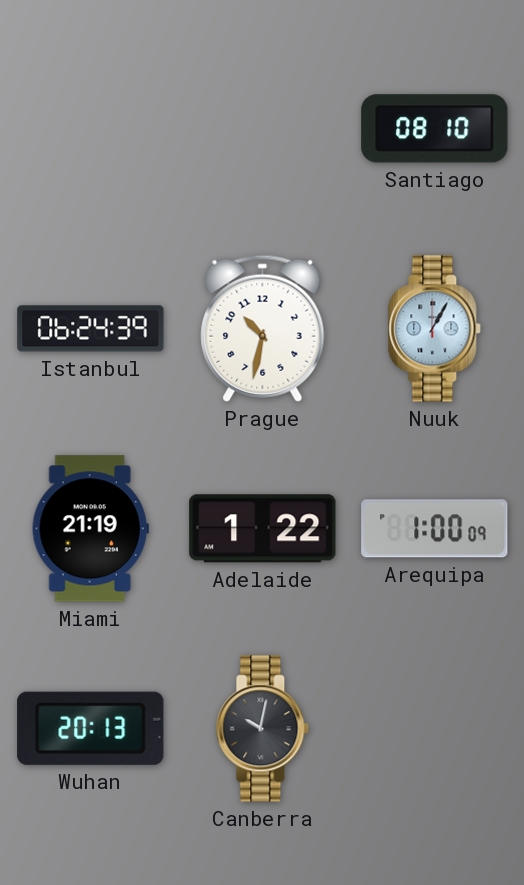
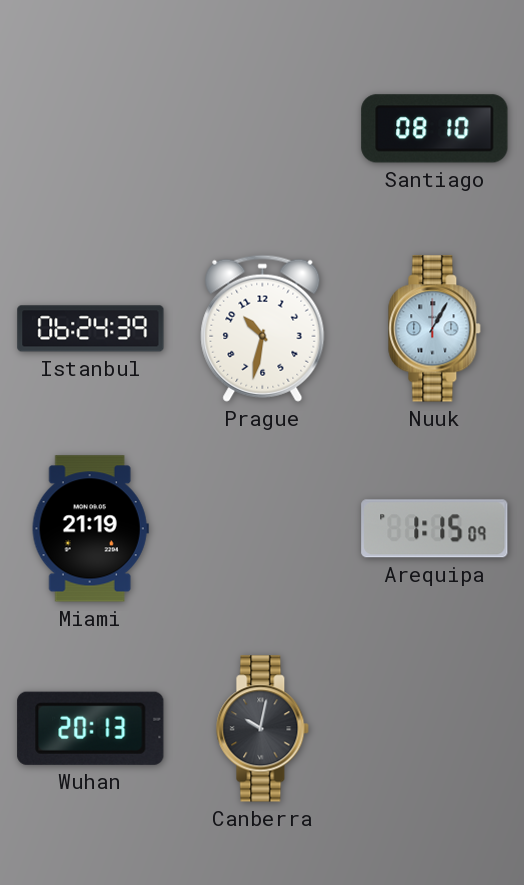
Adelaide: 1:22 -> none
Arequipa: 1:00 -> 1:15
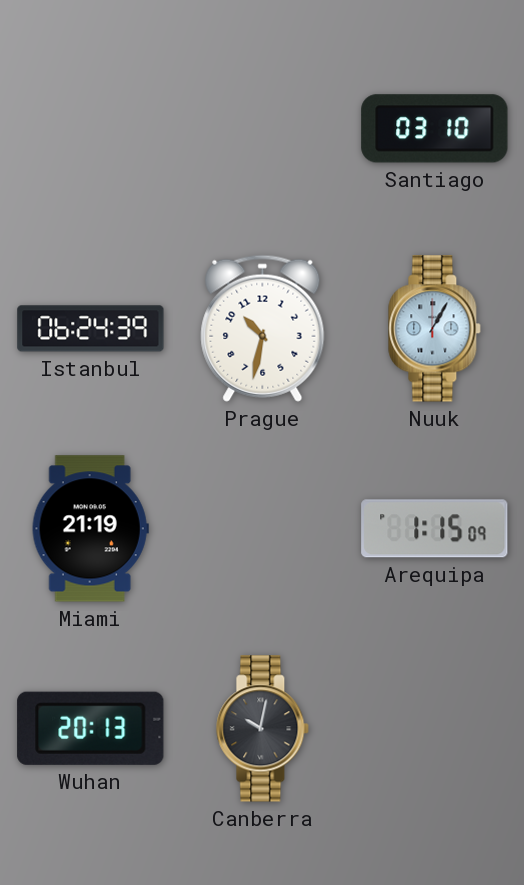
Santiago: 08:10 -> 03:10
